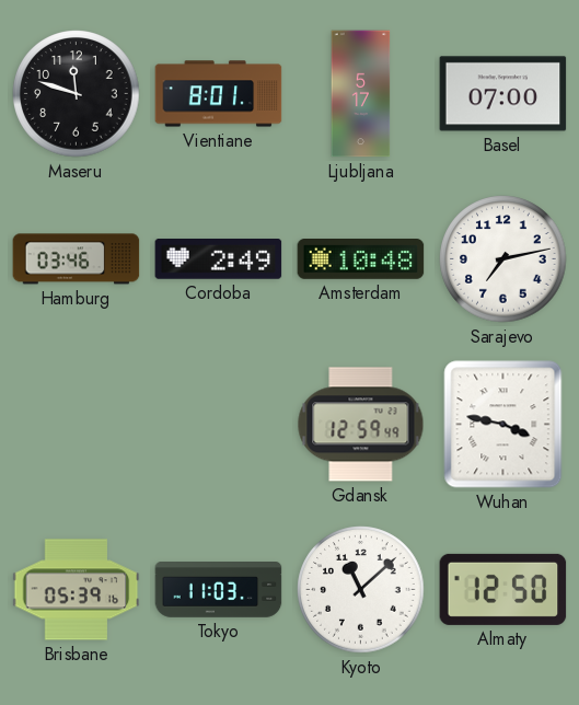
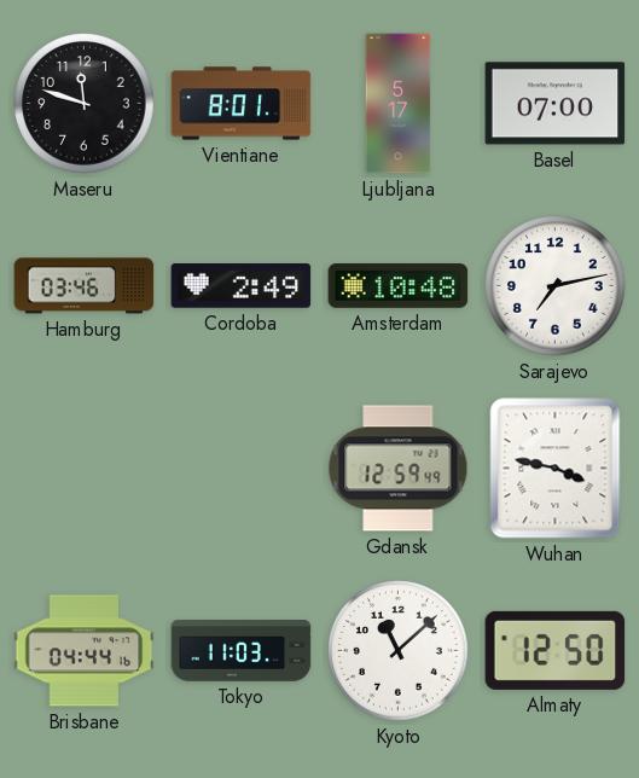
Brisbane: 05:39 -> 04:44
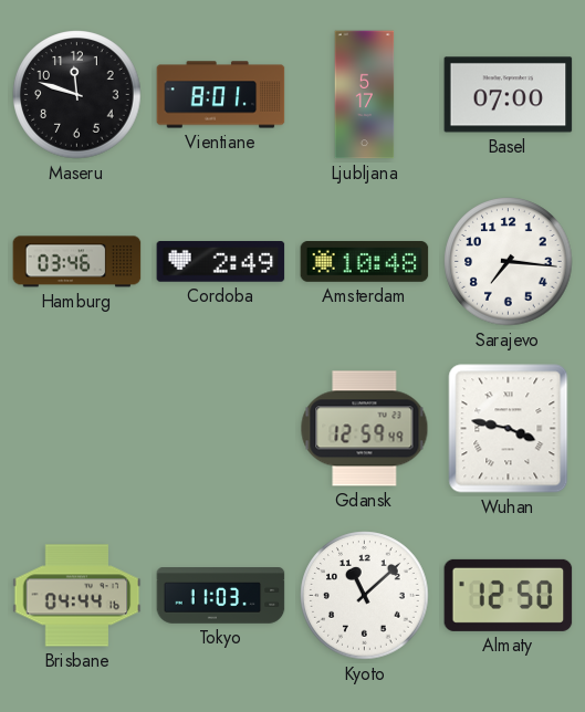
Sarajevo: 7:13 -> 7:16
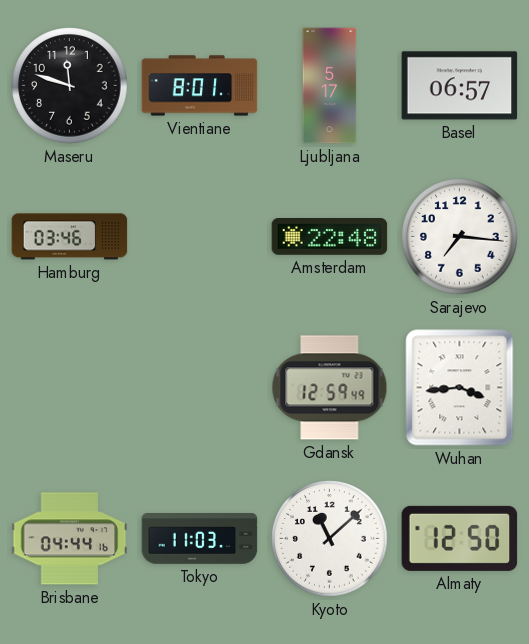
Basel: 07:00 -> 06:57
Cordoba: 2:49 -> none
Amsterdam: 10:48 -> 22:48
Wuhan: 3:47 -> 3:44
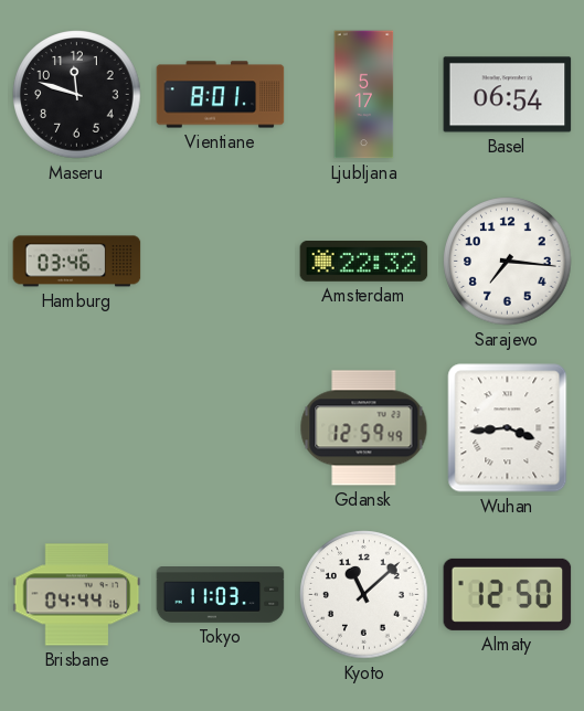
Basel: 06:57 -> 06:54
Amsterdam: 22:48 -> 22:32
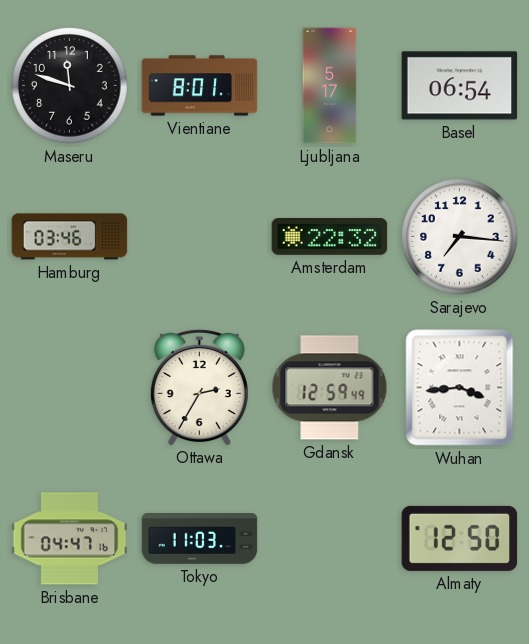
Ottawa: none -> 2:35
Brisbane: 04:44 -> 04:47
Kyoto: 11:08 -> none
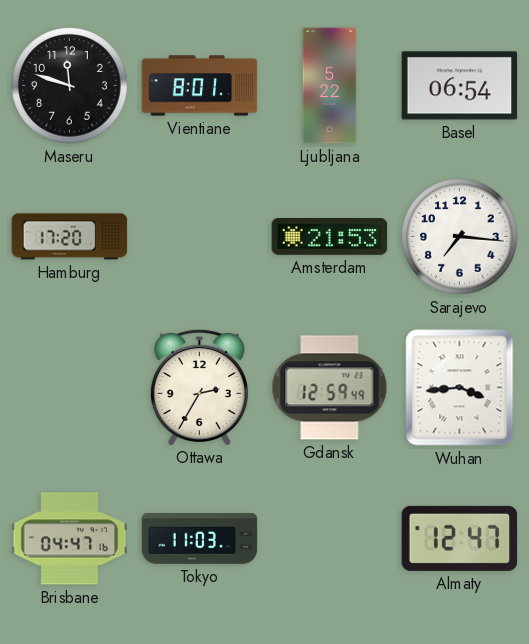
Ljubljana: 5:17 -> 5:22
Hamburg: 03:46 -> 17:20
Amsterdam: 22:32 -> 21:53
Almaty: 12:50 -> 12:47
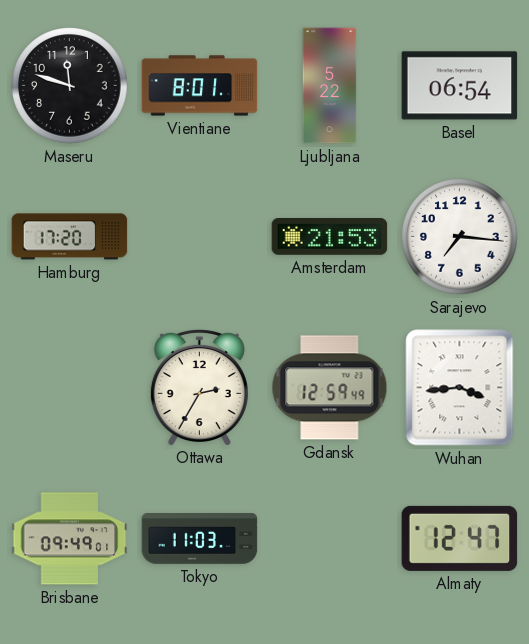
Brisbane: 04:47 -> 09:49
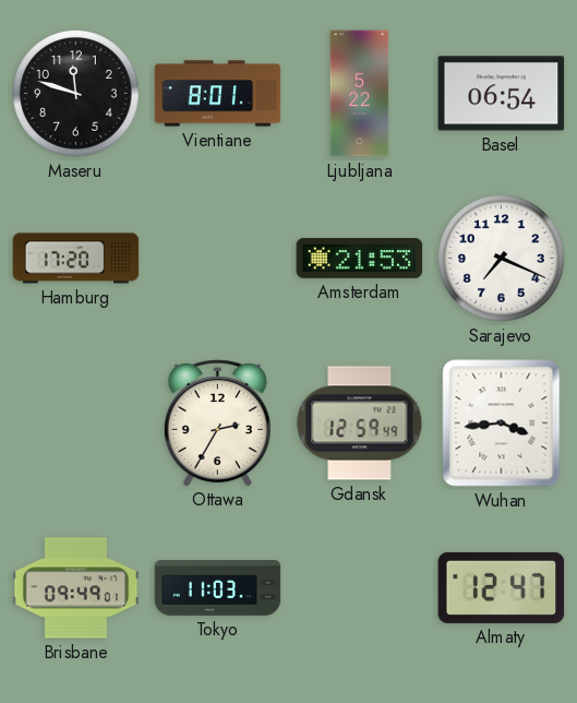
Sarajevo: 7:16 -> 7:19
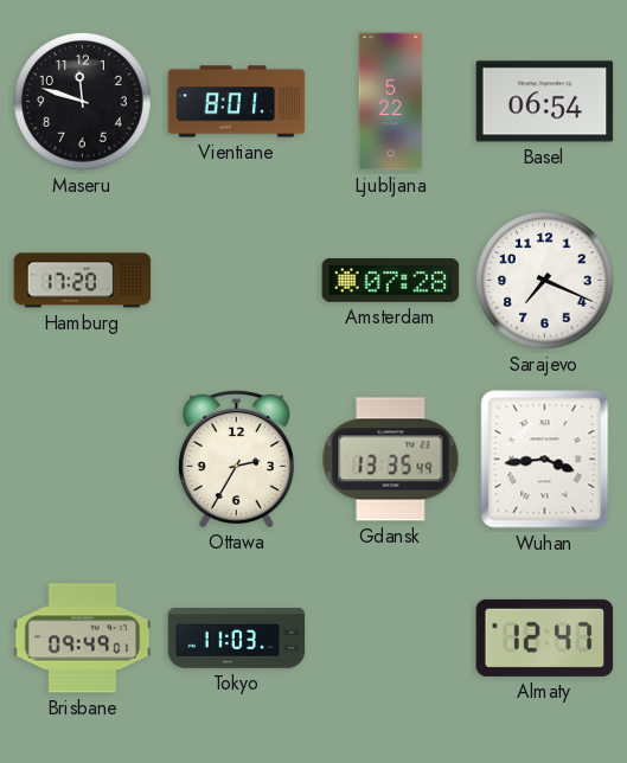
Amsterdam: 21:53 -> 07:28
Gdansk: 12:59 -> 13:35
